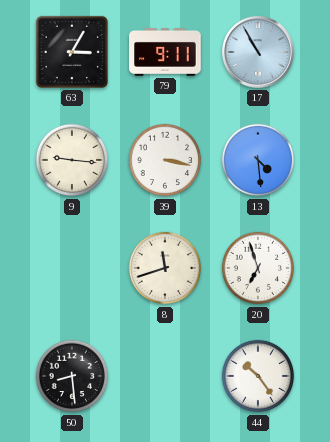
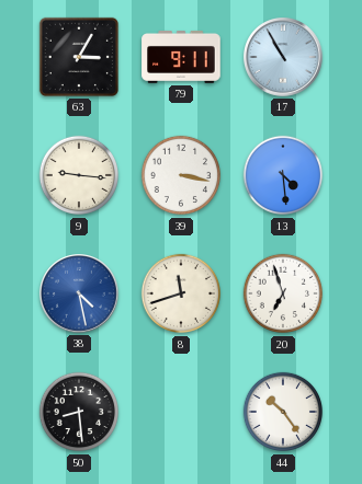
38: none -> 4:28
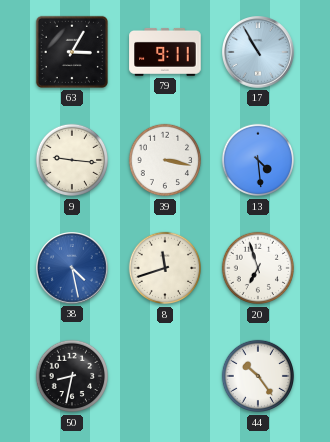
50: 8:29 -> 8:32
